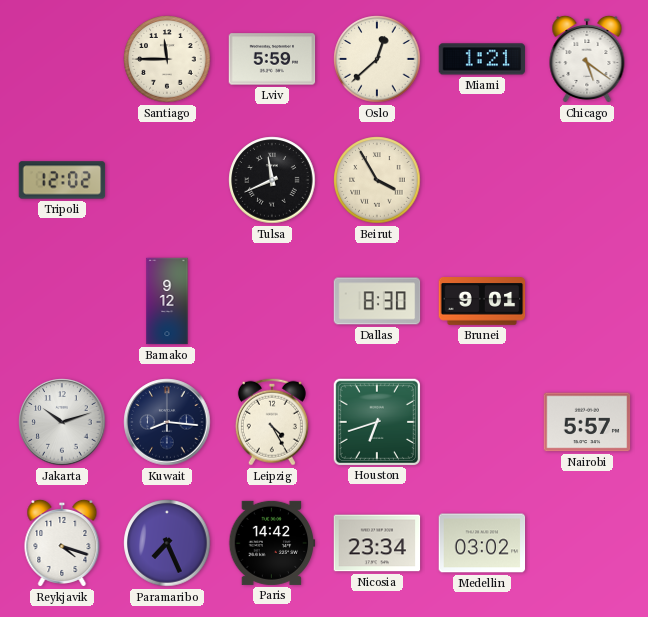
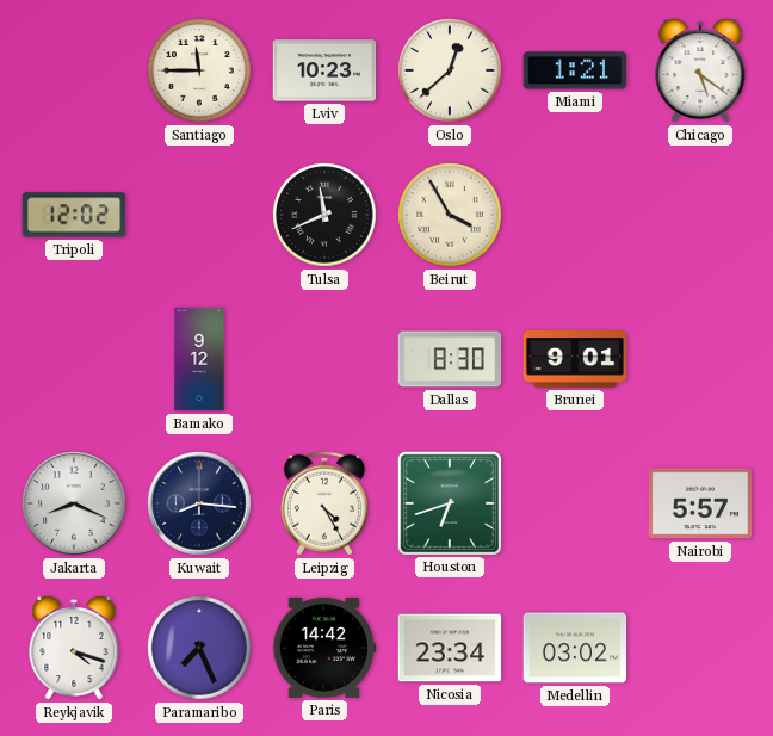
Lviv: 5:59 -> 10:23
Jakarta: 10:12 -> 8:19
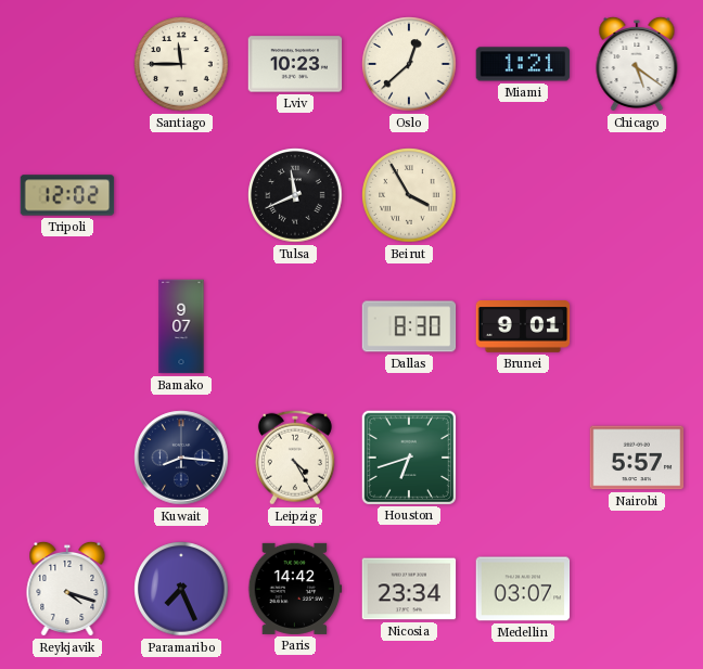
Bamako: 9:12 -> 9:07
Jakarta: 8:19 -> none
Medellin: 03:02 -> 03:07
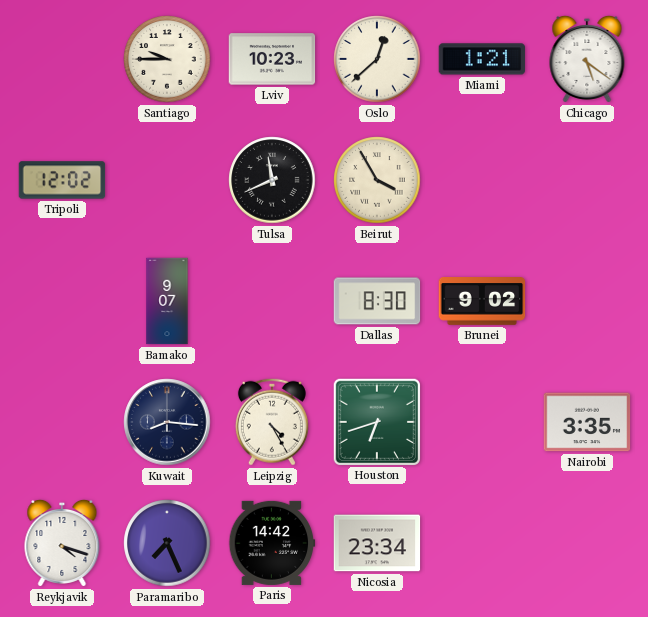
Santiago: 11:45 -> 9:45
Brunei: 9:01 -> 9:02
Nairobi: 5:57 -> 3:35
Medellin: 03:07 -> none
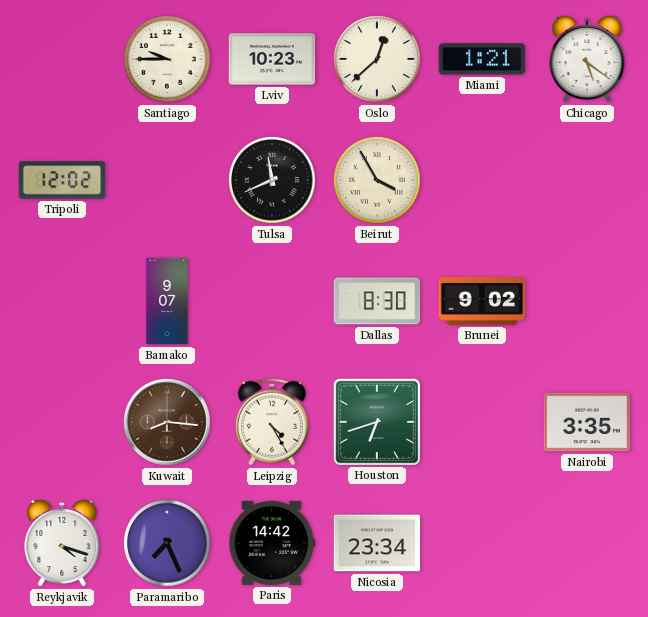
Kuwait dial: navy -> brown
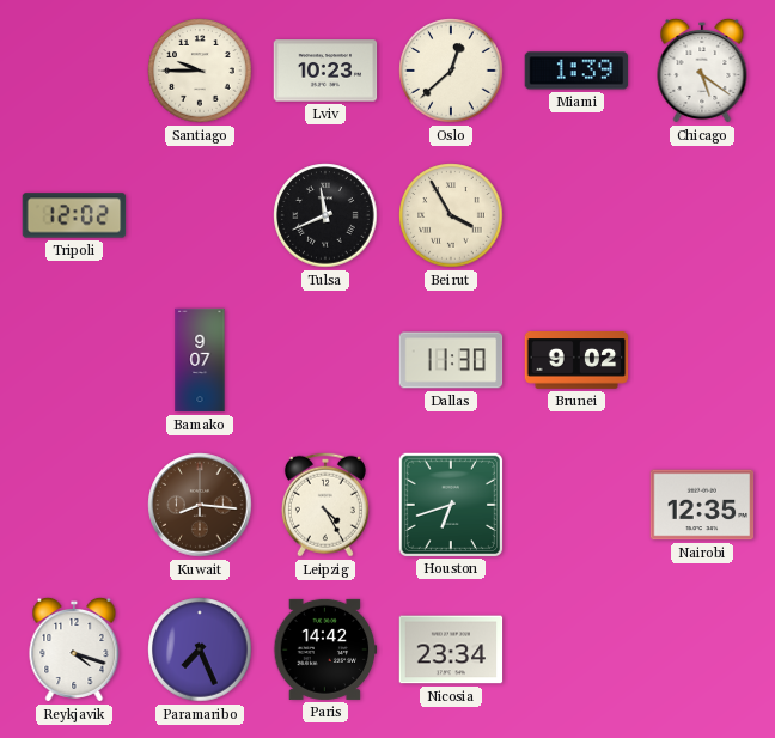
Miami: 1:21 -> 1:39
Dallas: 8:30 -> 11:30
Nairobi: 3:35 -> 12:35
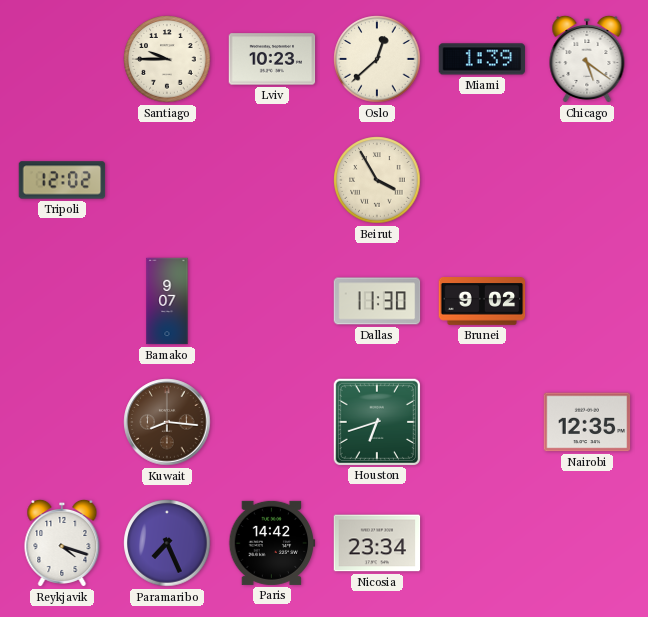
Tulsa: 11:41 -> none
Leipzig: 4:25 -> none
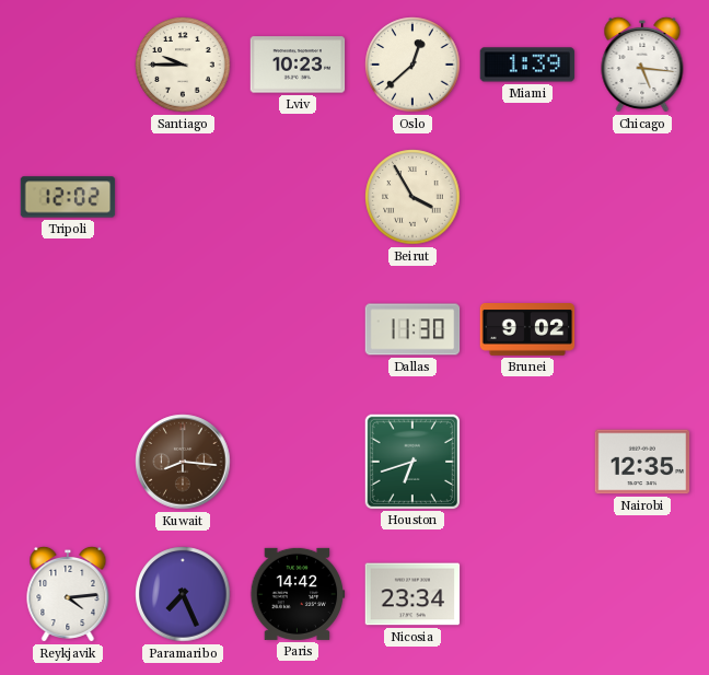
Chicago: 5:21 -> 5:16
Bamako: 9:07 -> none
Reykjavik: 4:18 -> 4:14
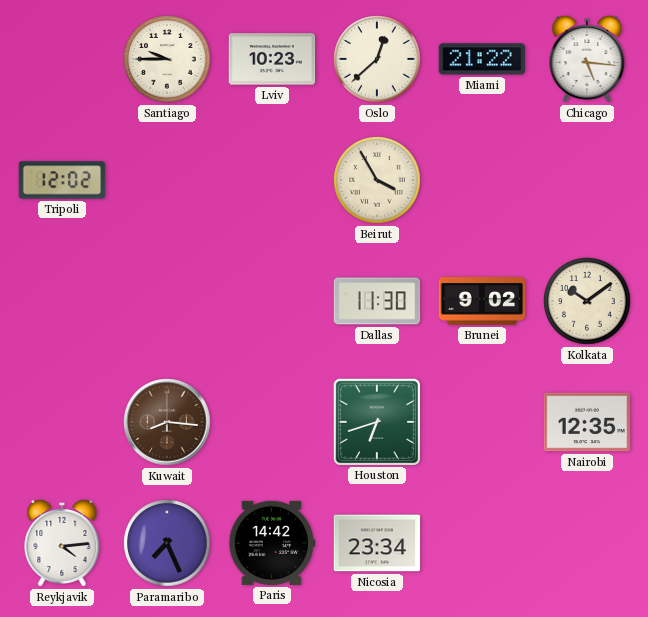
Miami: 1:39 -> 21:22
Kolkata: none -> 10:09
